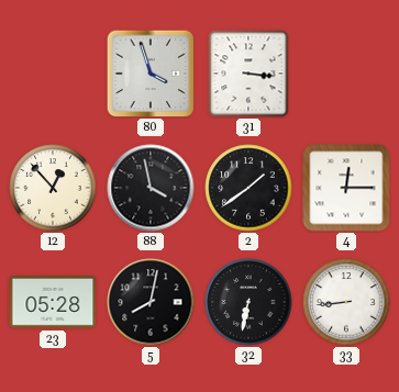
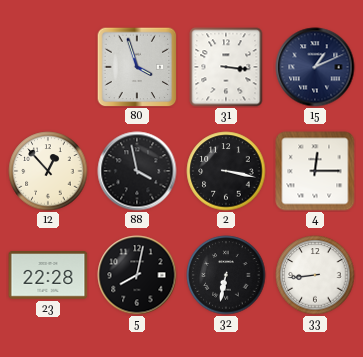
15: none -> 1:11
2: 1:39 -> 3:17
23: 05:28 -> 22:28
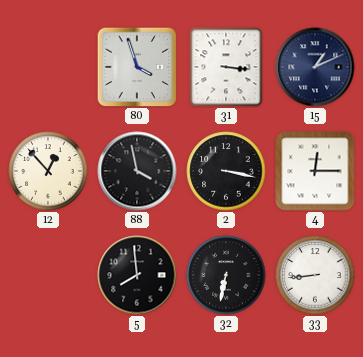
23: 22:28 -> none
5: 8:02 -> 7:59
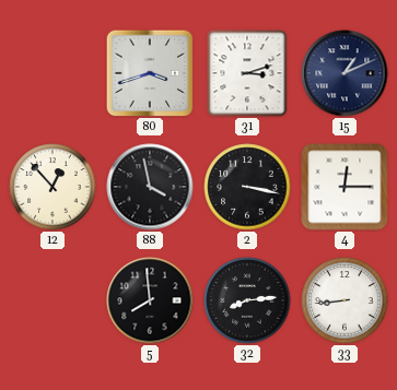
80: 3:57 -> 3:42
31: 3:16 -> 3:12
32: 6:32 -> 8:14
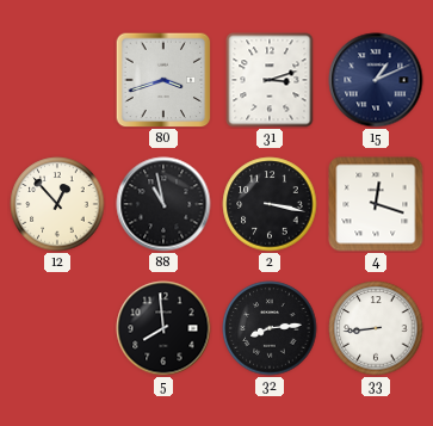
88: 3:58 -> 10:58
4: 12:15 -> 12:18
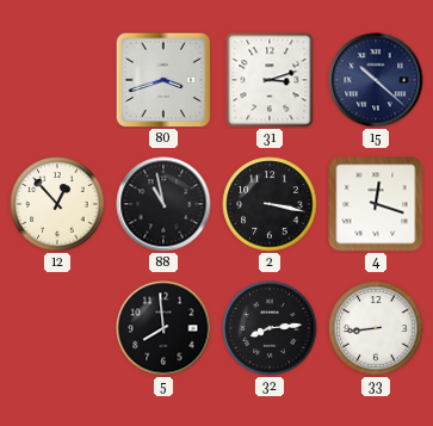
15: 1:11 -> 10:22
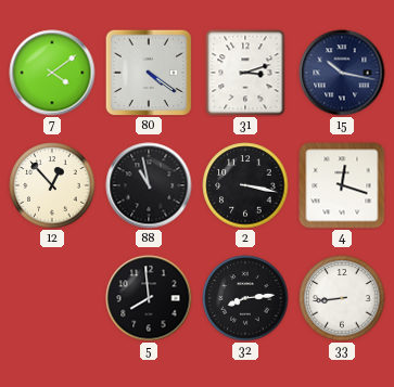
7: none -> 4:09
80: 3:42 -> 4:21
15: 10:22 -> 10:17
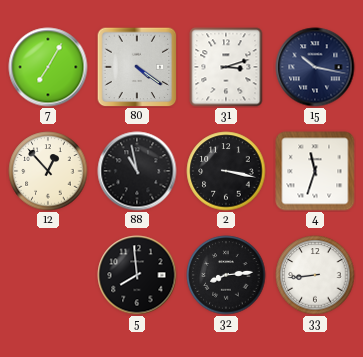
7: 4:09 -> 7:05
4: 12:18 -> 11:33
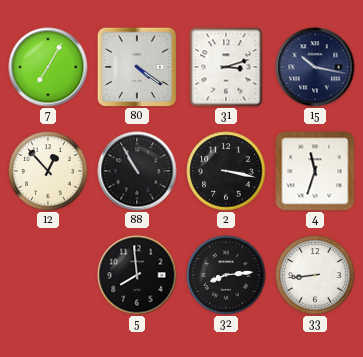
88: 10:58 -> 10:55
